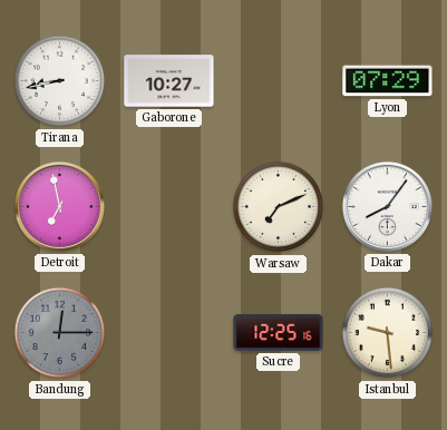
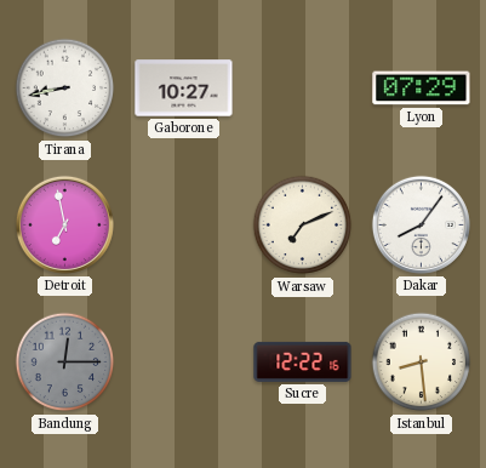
Sucre: 12:25 -> 12:22
Istanbul: 9:29 -> 8:29
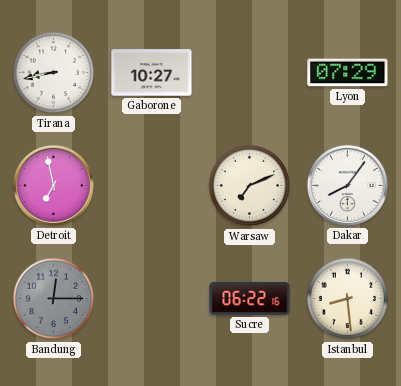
Sucre: 12:22 -> 06:22
